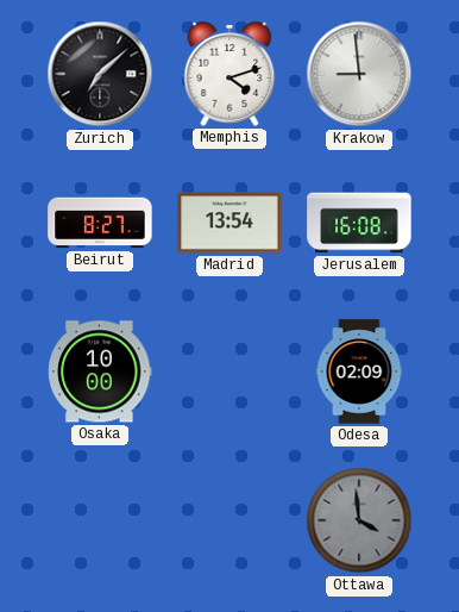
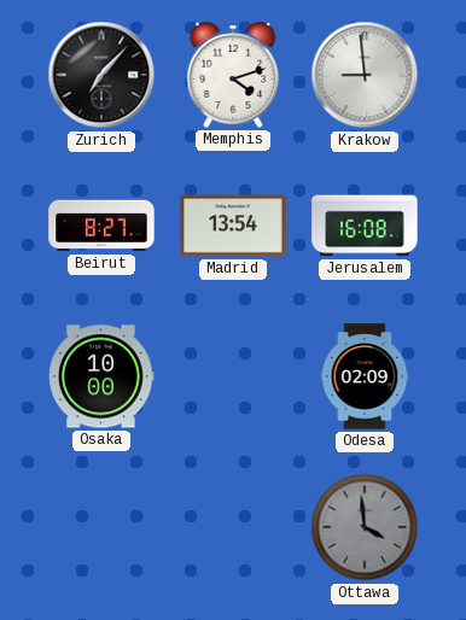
Zurich: 7:08 -> 7:07
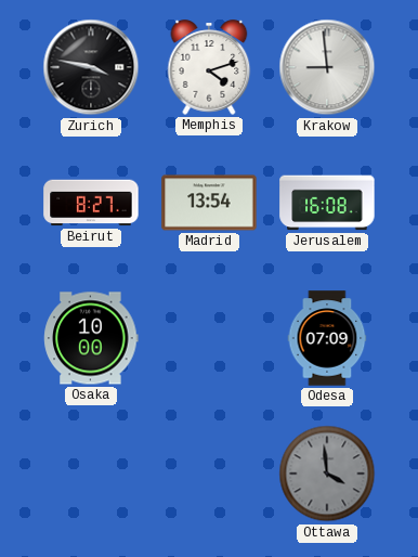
Zurich: 7:07 -> 3:47
Odesa: 02:09 -> 07:09
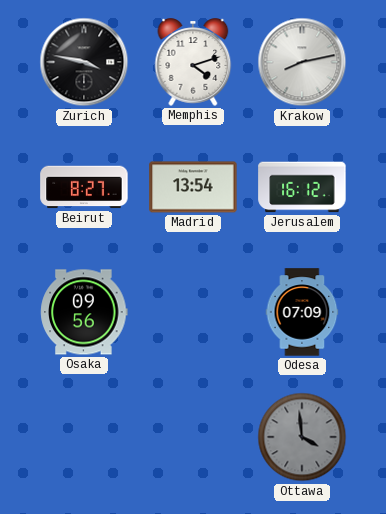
Krakow: 8:59 -> 8:13
Jerusalem: 16:08 -> 16:12
Osaka: 10:00 -> 09:56
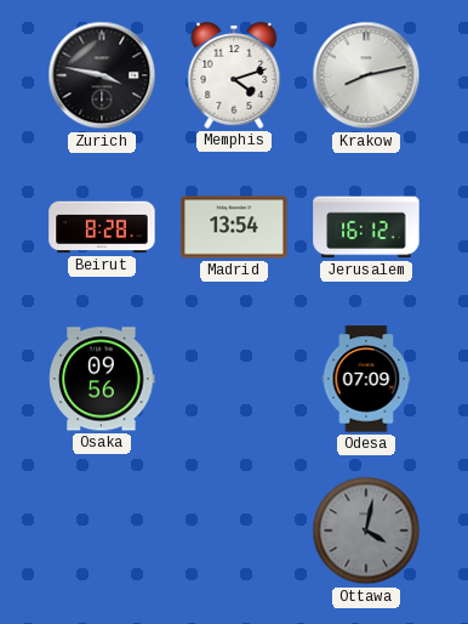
Beirut: 8:27 -> 8:28
Ottawa: 3:59 -> 4:02
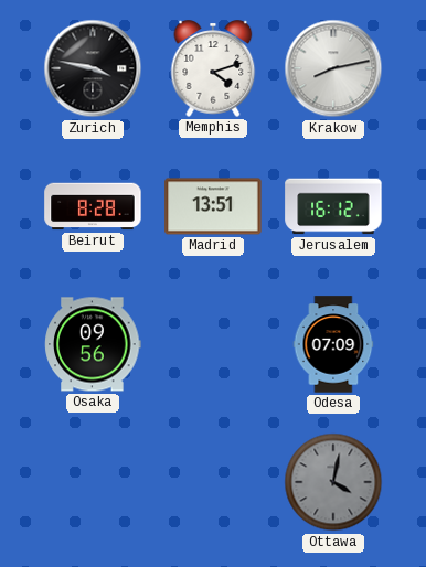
Madrid: 13:54 -> 13:51
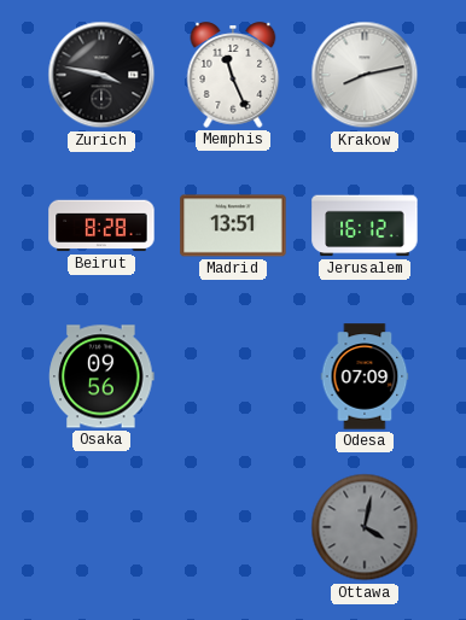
Memphis: 4:12 -> 11:26
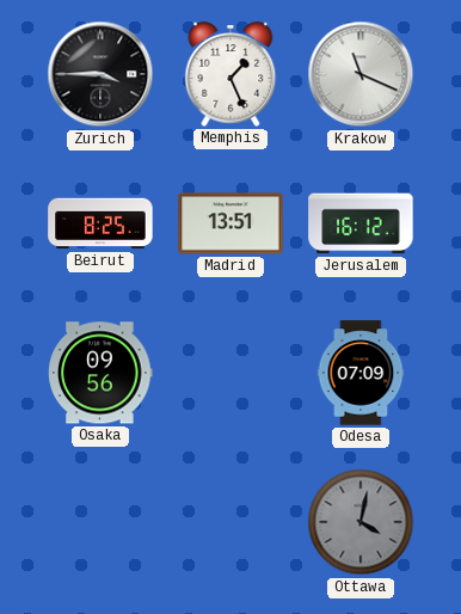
Zurich: 3:47 -> 3:45
Memphis: 11:26 -> 1:26
Krakow: 8:13 -> 11:19
Beirut: 8:28 -> 8:25
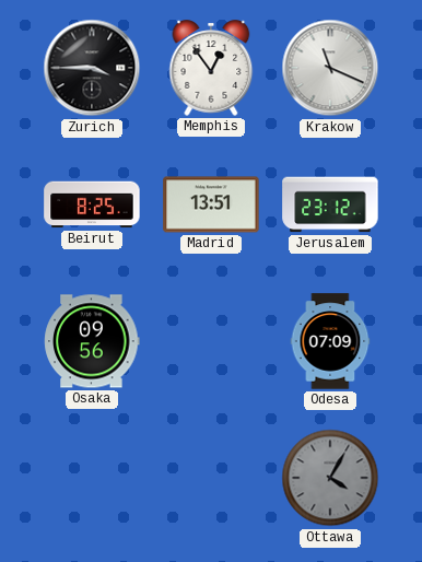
Memphis: 1:26 -> 12:54
Jerusalem: 16:12 -> 23:12
Ottawa: 4:02 -> 4:05
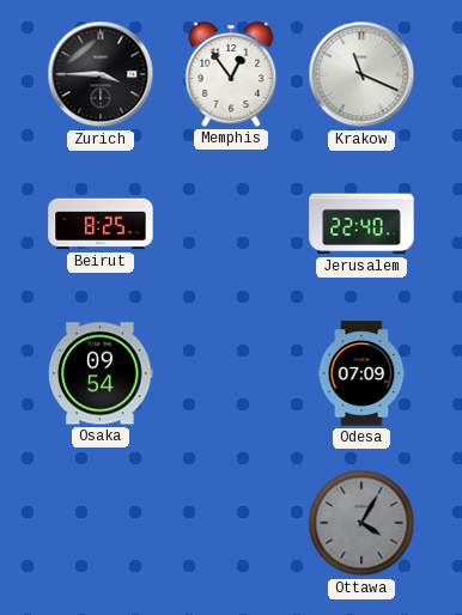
Madrid: 13:51 -> none
Jerusalem: 23:12 -> 22:40
Osaka: 09:56 -> 09:54
